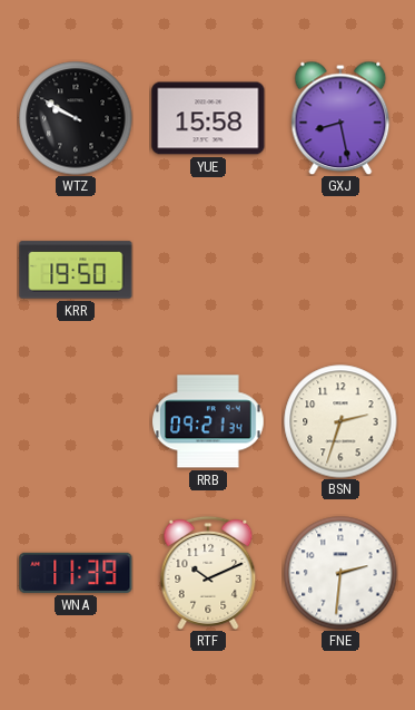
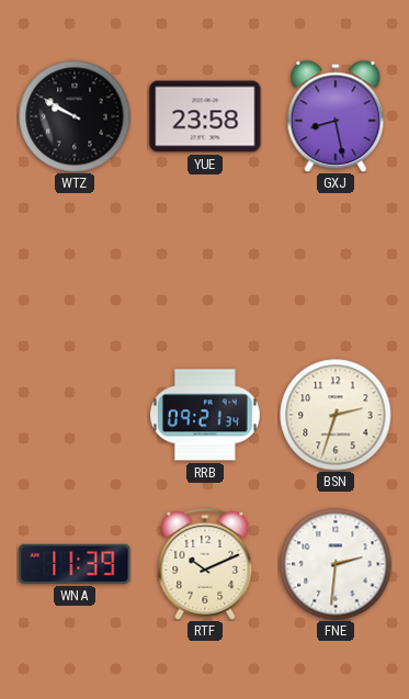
YUE: 15:58 -> 23:58
KRR: 19:50 -> none
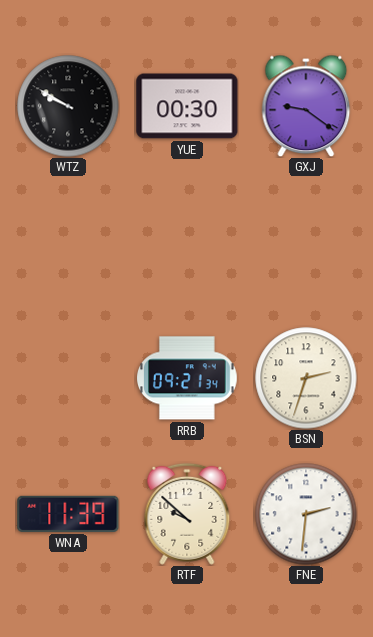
YUE: 23:58 -> 00:30
GXJ: 8:28 -> 9:21
RTF: 10:11 -> 9:52
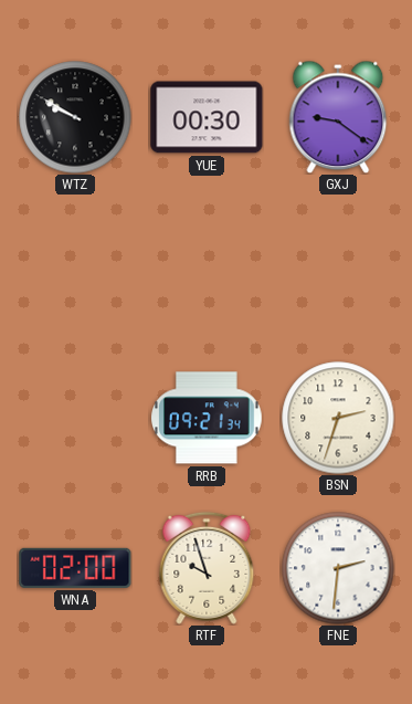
WNA: 11:39 -> 02:00
RTF: 9:52 -> 9:57
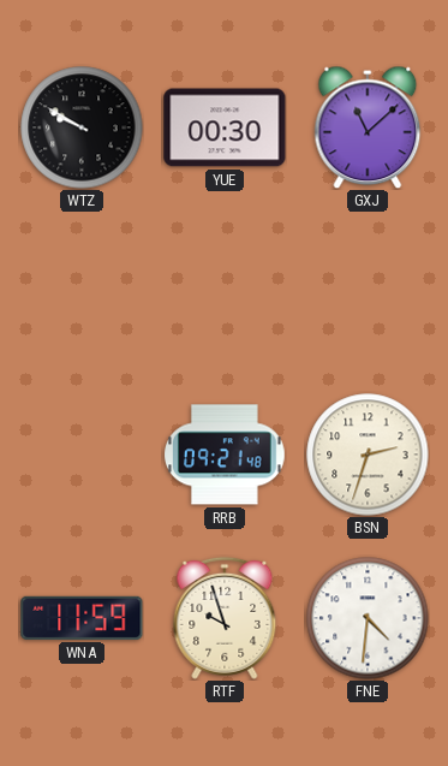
GXJ: 9:21 -> 11:08
RRB: 09:21:34 -> 09:21:48
WNA: 02:00 -> 11:59
FNE: 2:31 -> 4:31
